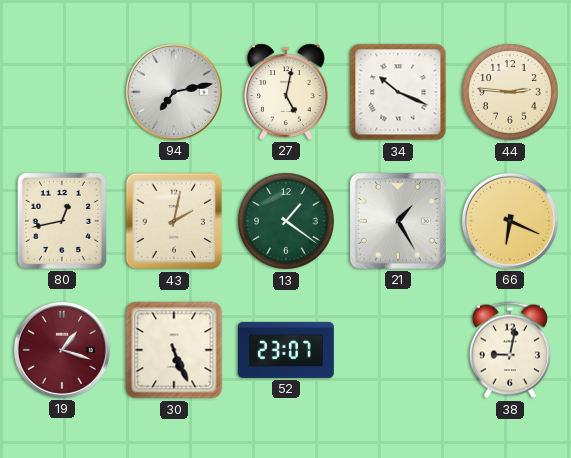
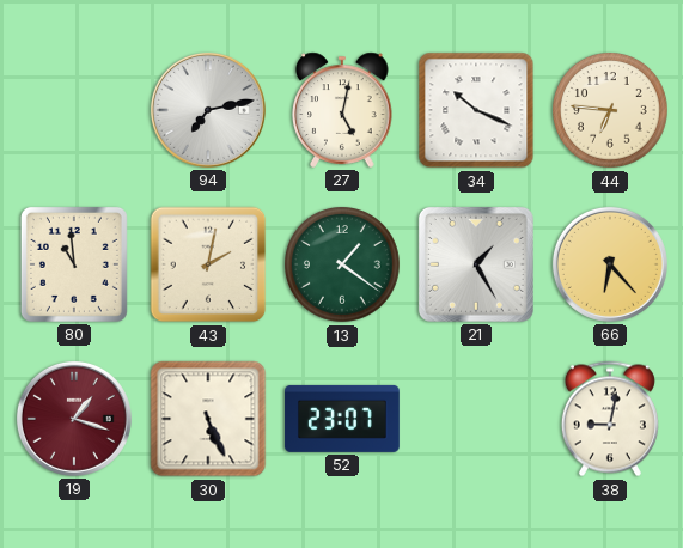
44: 2:46 -> 6:46
80: 12:43 -> 10:59
66: 6:19 -> 6:23
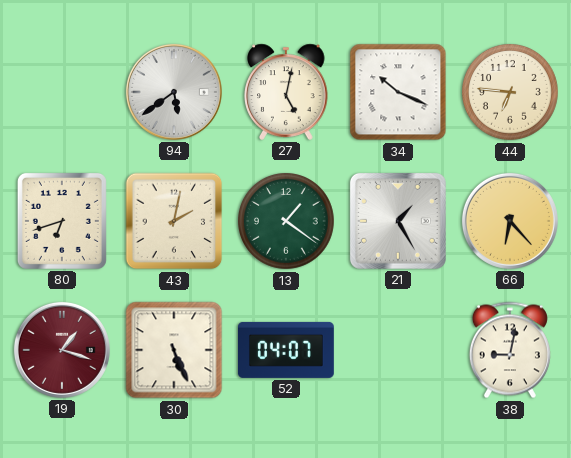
94: 7:13 -> 5:39
80: 10:59 -> 6:42
52: 23:07 -> 04:07
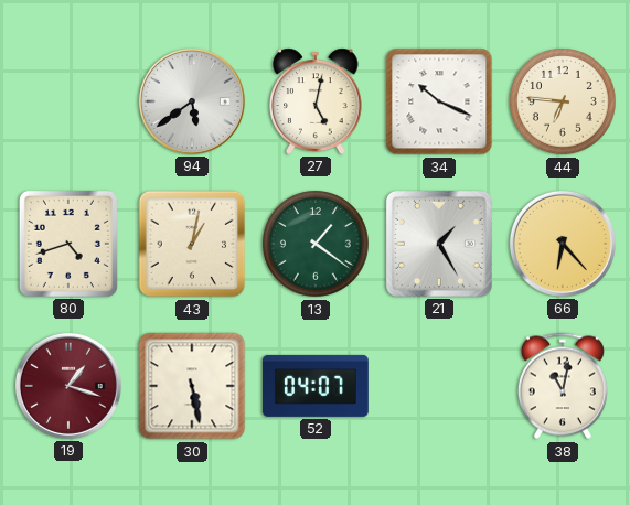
80: 6:42 -> 4:42
43: 2:02 -> 1:02
30: 5:26 -> 5:28
38: 9:02 -> 11:02
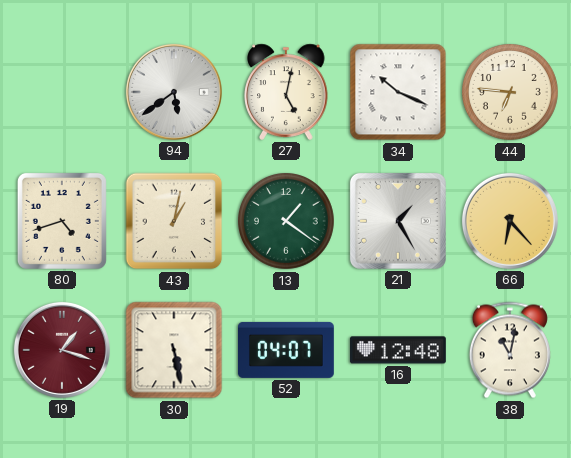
16: none -> 12:48
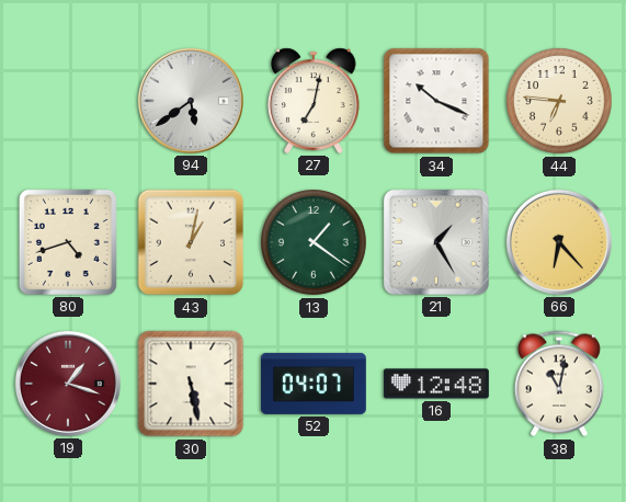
27: 5:02 -> 7:02
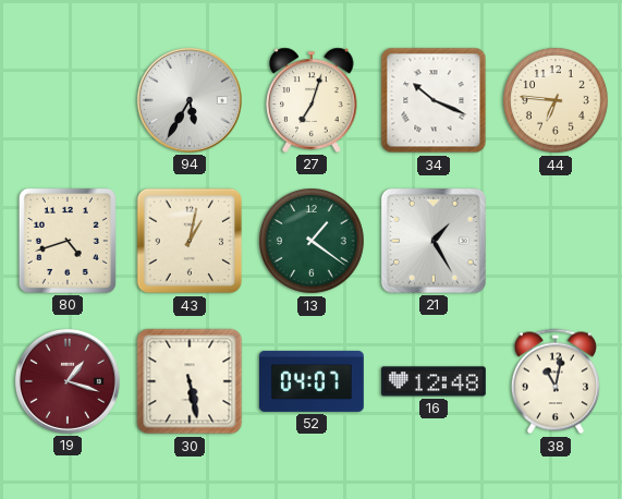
94: 5:39 -> 5:35
27: 7:02 -> 7:03
66: 6:23 -> none
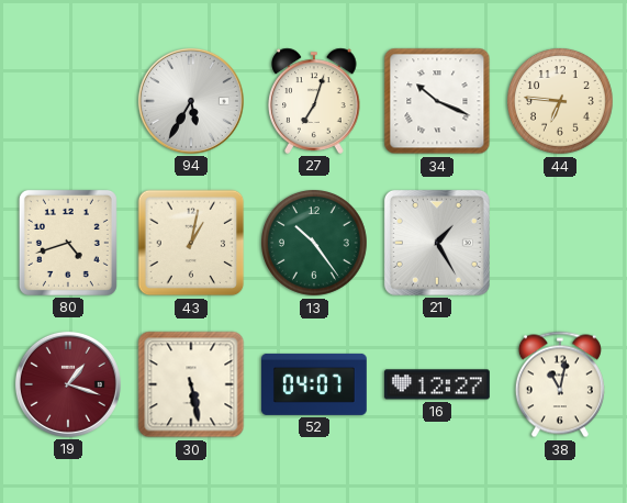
13: 1:21 -> 10:24
16: 12:48 -> 12:27
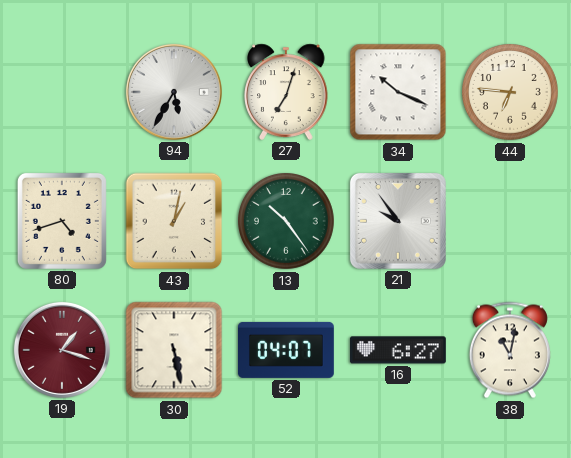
21: 1:25 -> 9:54
16: 12:27 -> 6:27
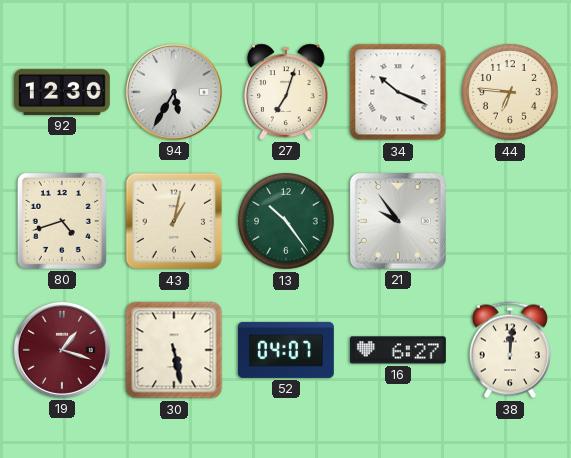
92: none -> 12:30
38: 11:02 -> 12:01
